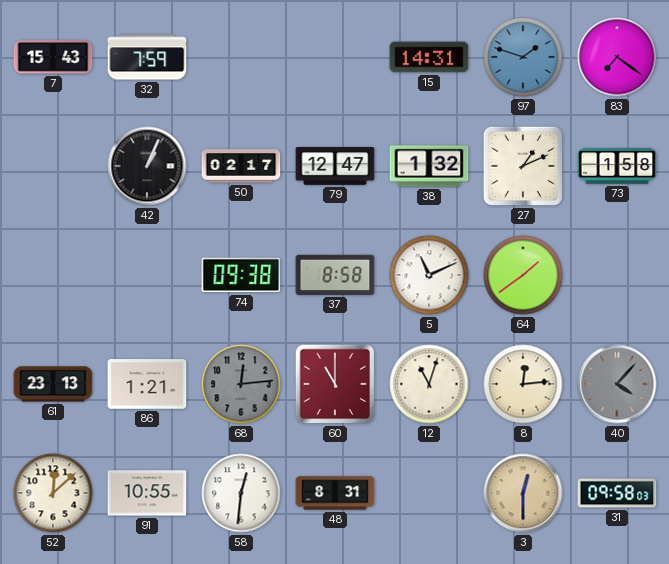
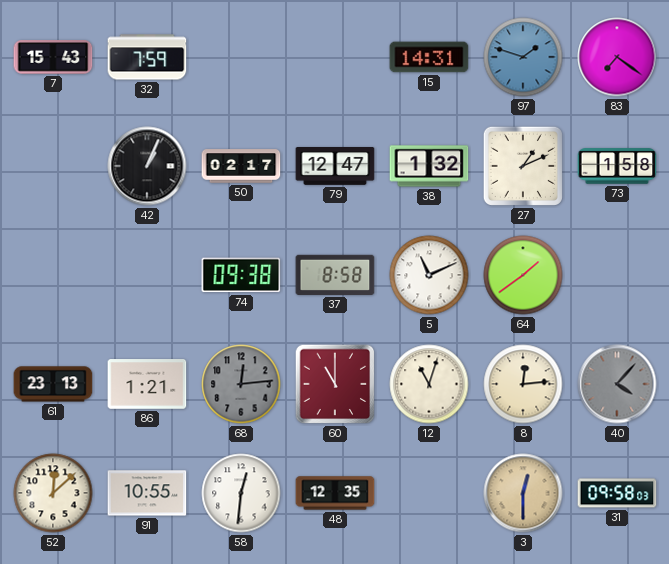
48: 8:31 -> 12:35
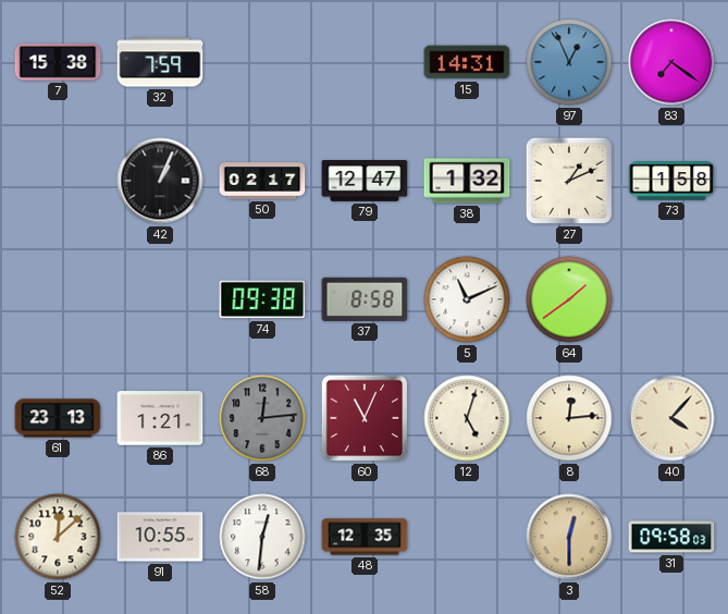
7: 15:43 -> 15:38
97: 1:48 -> 12:56
60: 11:00 -> 11:04
12: 11:03 -> 5:03
40 dial: grey -> cream
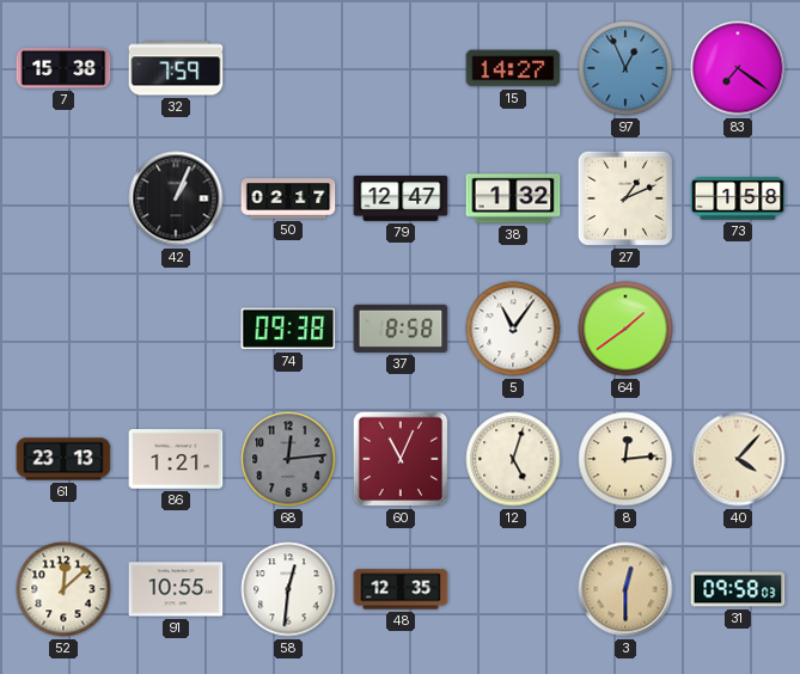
15: 14:31 -> 14:27
5: 11:11 -> 11:06
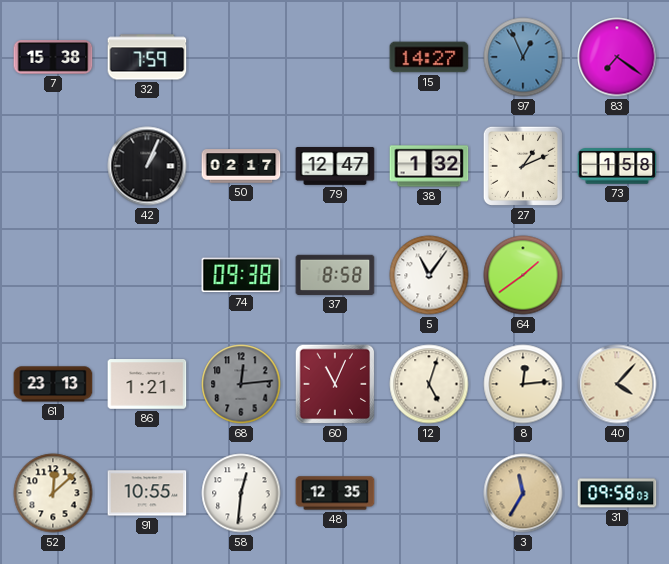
3: 12:30 -> 11:35
